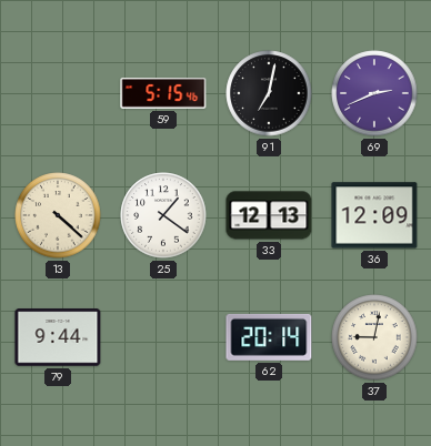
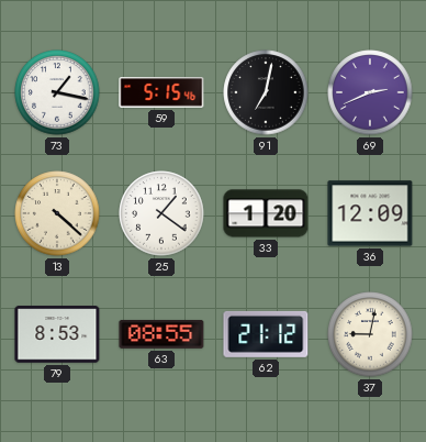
73: none -> 1:17
33: 12:13 -> 1:20
79: 9:44 -> 8:53
63: none -> 08:55
62: 20:14 -> 21:12
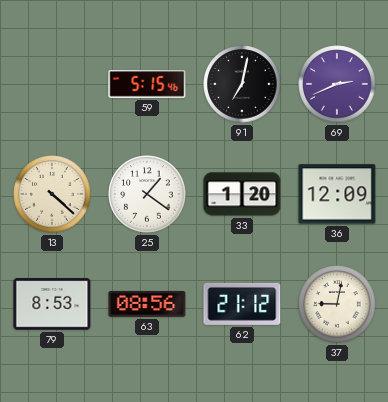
73: 1:17 -> none
63: 08:55 -> 08:56
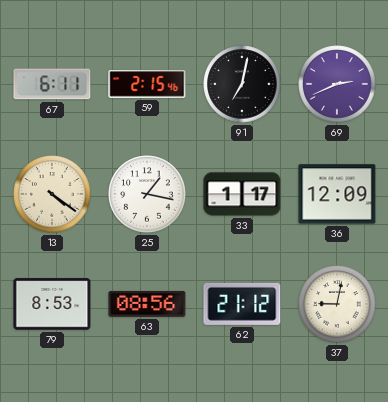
67: none -> 6:11
59: 5:15 -> 2:15
13: 4:22 -> 4:21
25: 1:21 -> 1:17
33: 1:20 -> 1:17
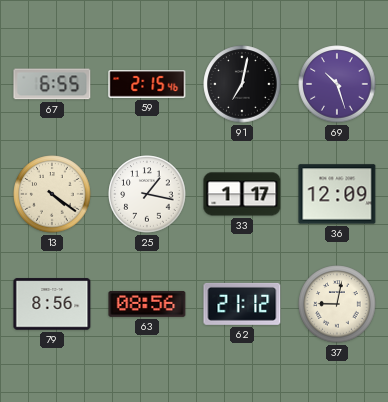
67: 6:11 -> 6:55
69: 2:41 -> 10:27
79: 8:53 -> 8:56
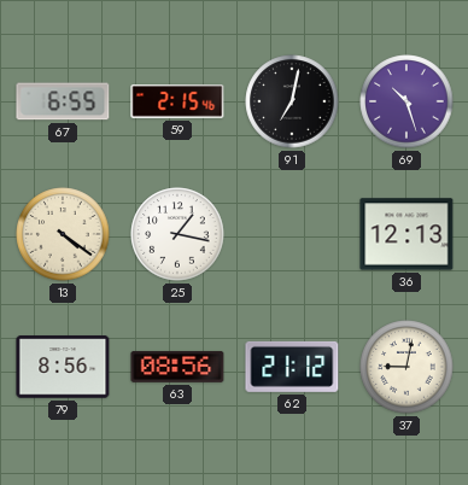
33: 1:17 -> none
36: 12:09 -> 12:13
